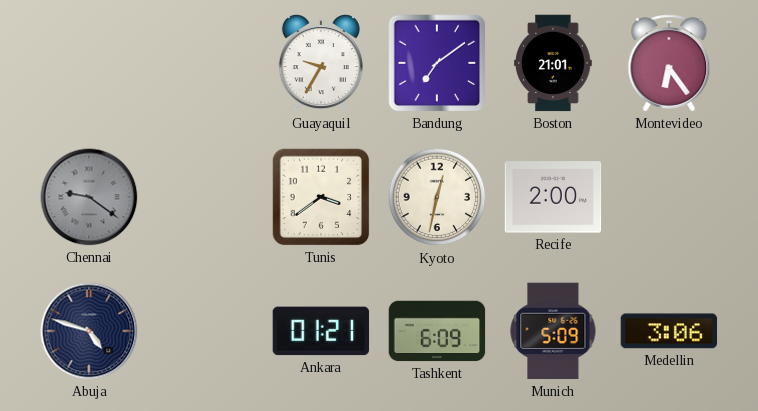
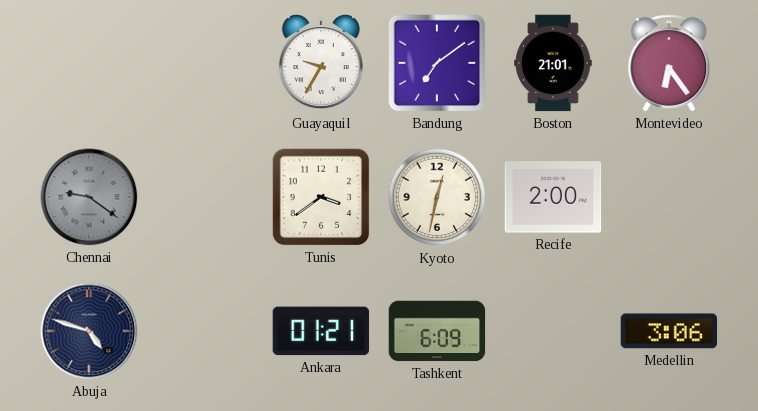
Munich: 5:09 -> none
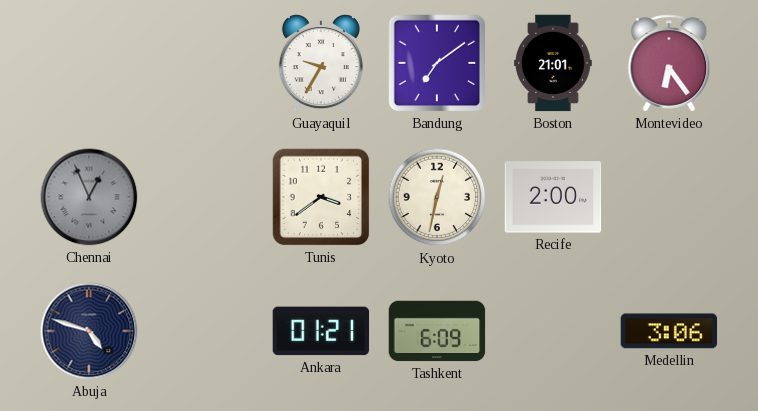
Chennai: 9:21 -> 12:56
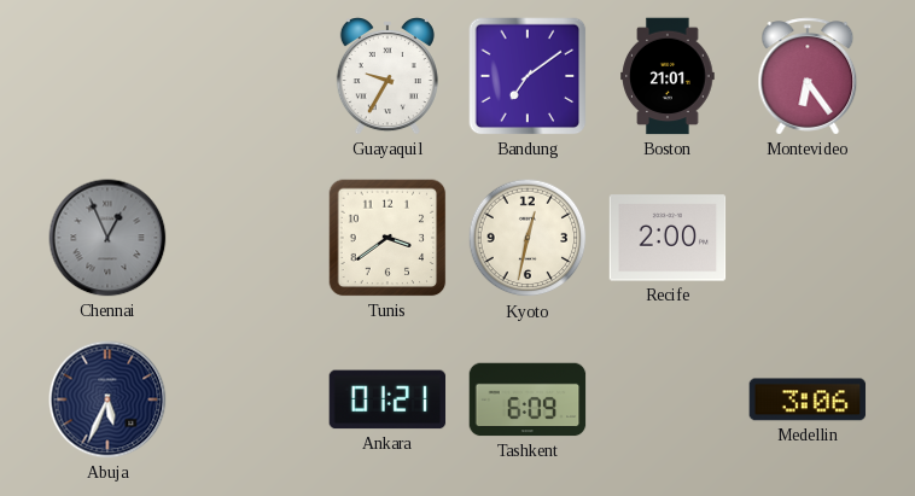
Abuja: 4:48 -> 5:34
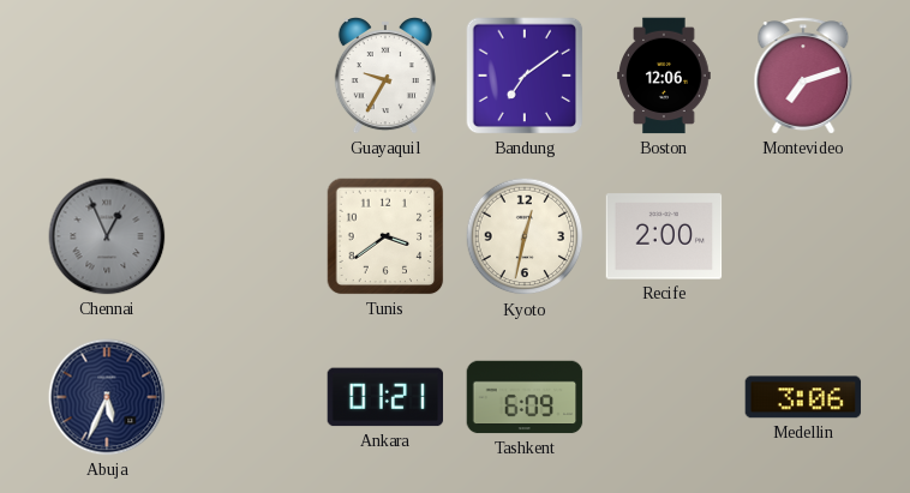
Boston: 21:01 -> 12:06
Montevideo: 6:24 -> 7:12
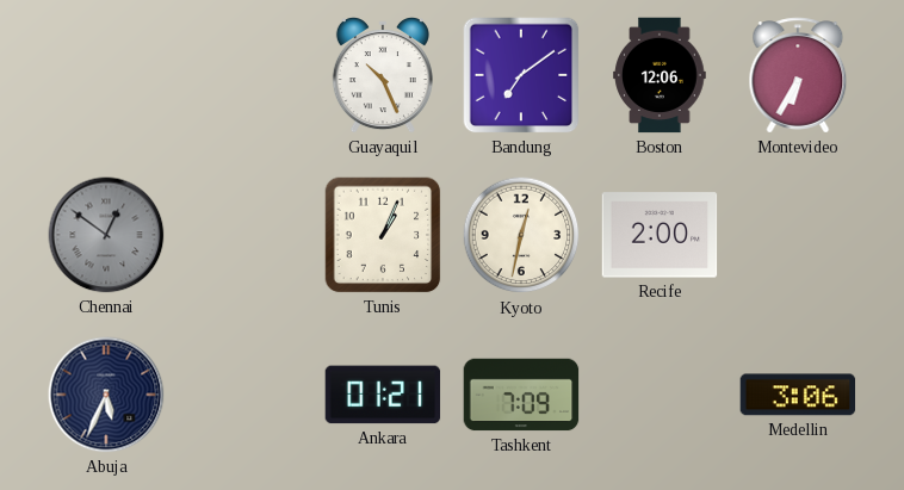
Guayaquil: 9:35 -> 10:26
Montevideo: 7:12 -> 6:35
Chennai: 12:56 -> 12:51
Tunis: 3:39 -> 1:04
Tashkent: 6:09 -> 7:09
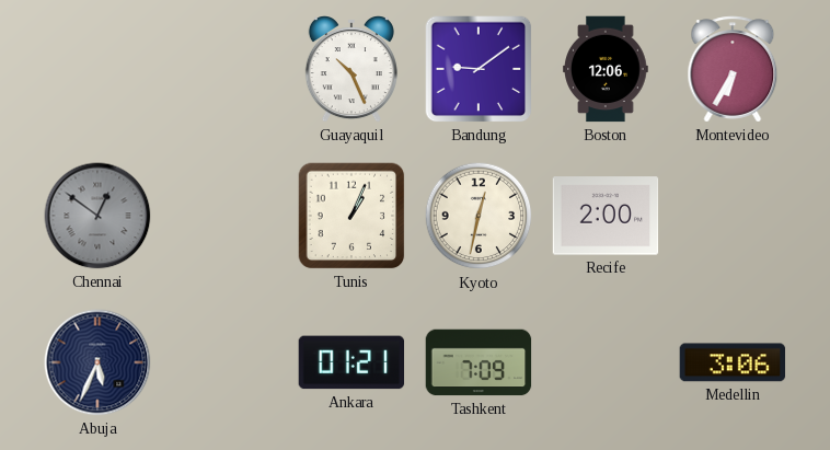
Bandung: 7:09 -> 9:09
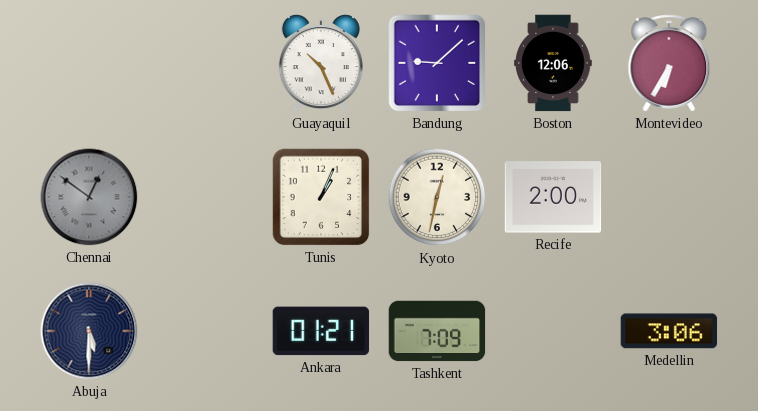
Bandung: 9:09 -> 9:08
Abuja: 5:34 -> 5:30
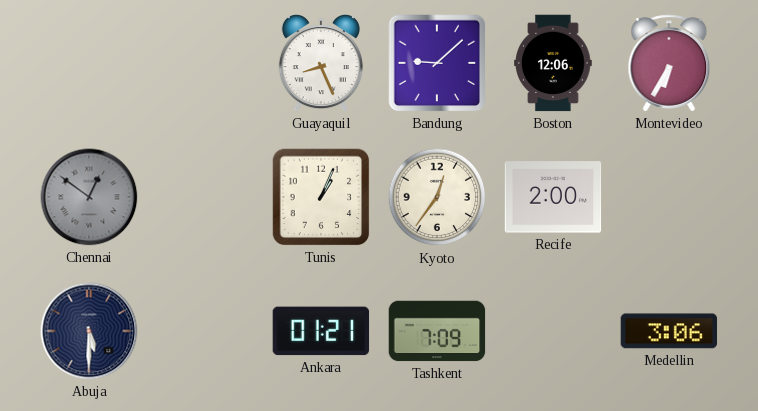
Guayaquil: 10:26 -> 8:26
Kyoto: 12:32 -> 12:36
